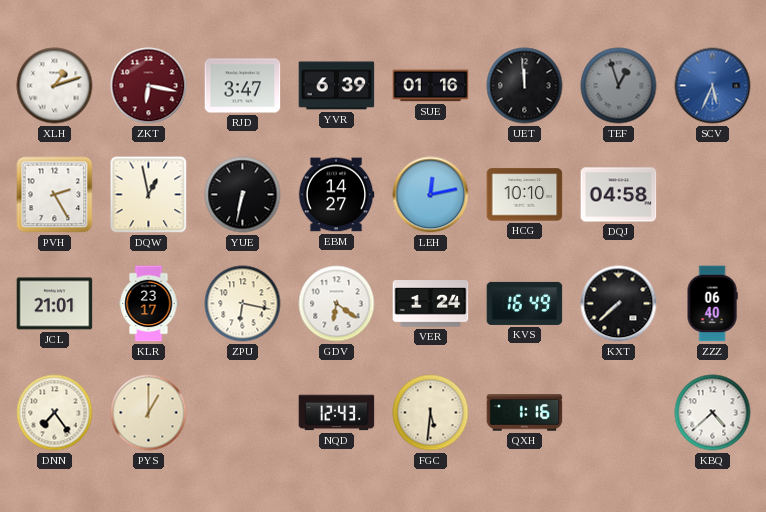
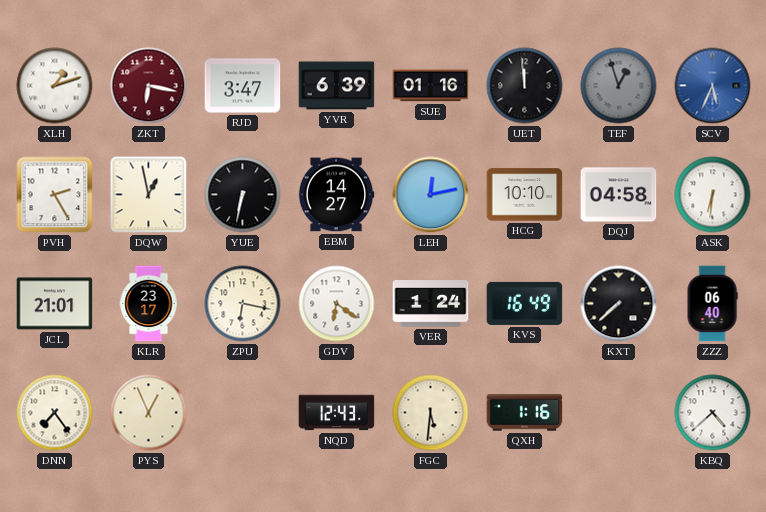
ASK: none -> 6:31
PYS: 1:00 -> 12:56
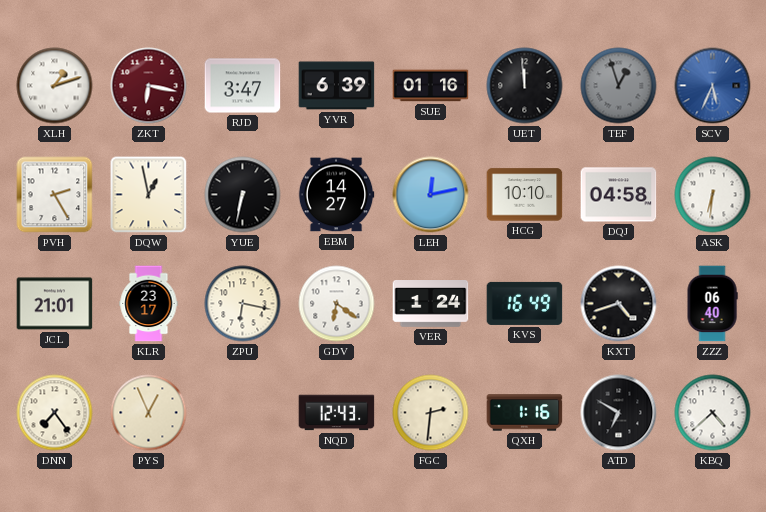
KXT: 7:38 -> 4:42
FGC: 5:31 -> 2:31
ATD: none -> 6:50
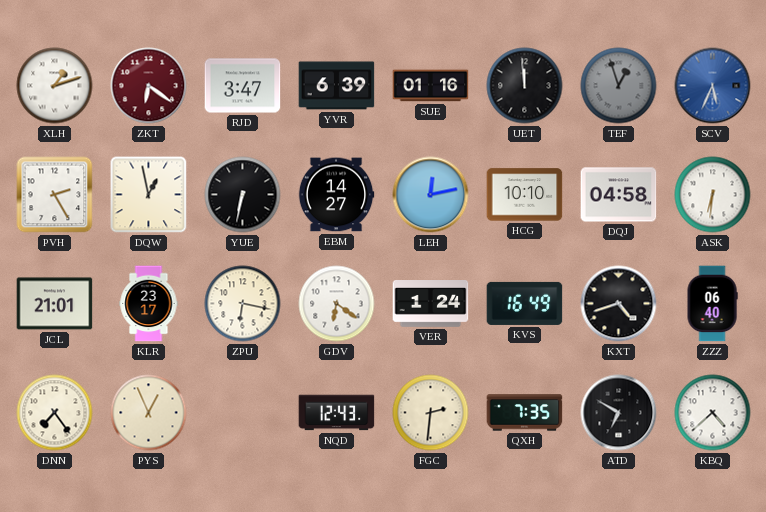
ZKT: 6:17 -> 6:21
QXH: 1:16 -> 7:35
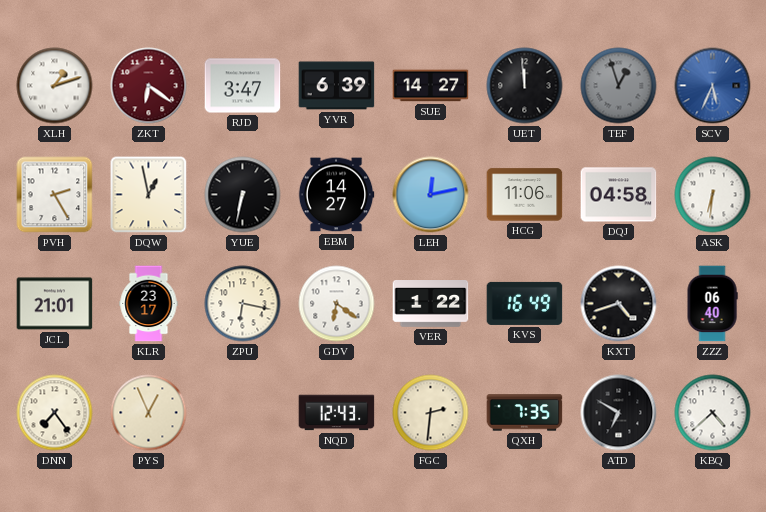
SUE: 01:16 -> 14:27
HCG: 10:10 -> 11:06
VER: 1:24 -> 1:22
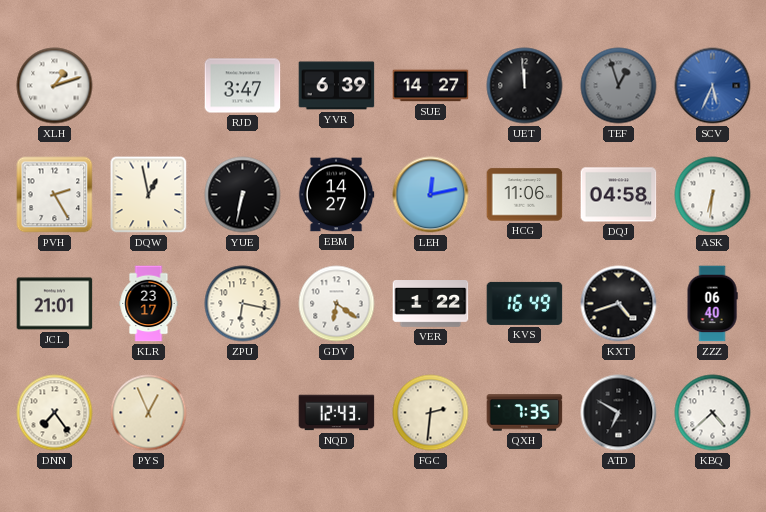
ZKT: 6:21 -> none
